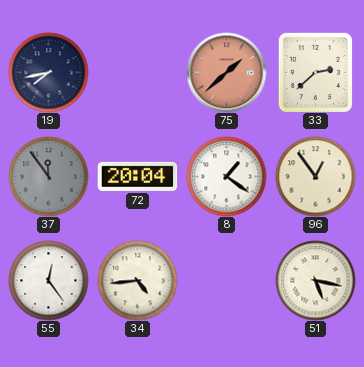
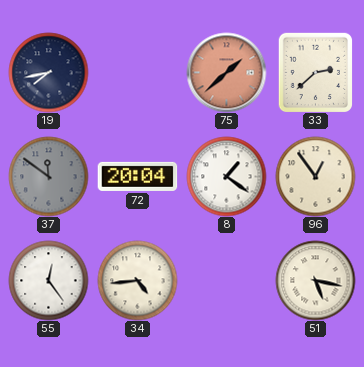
37: 11:54 -> 11:51
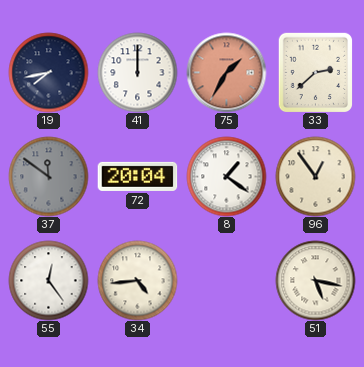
41: none -> 12:00
75: 1:38 -> 1:35
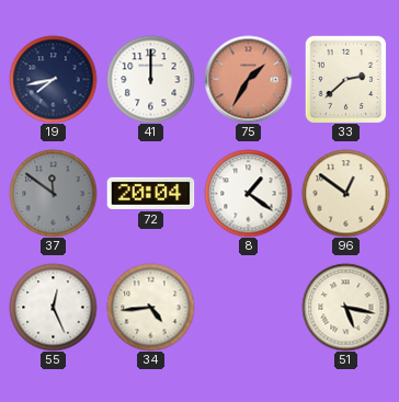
96: 12:54 -> 12:51
55: 12:24 -> 12:26
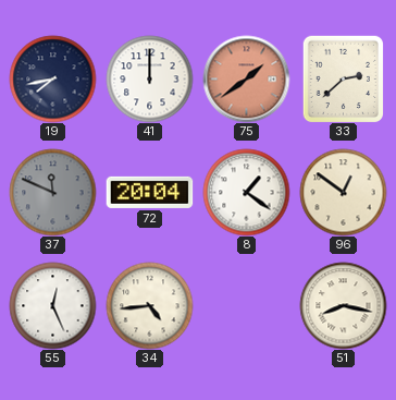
75: 1:35 -> 1:39
37: 11:51 -> 11:49
51: 5:17 -> 8:17
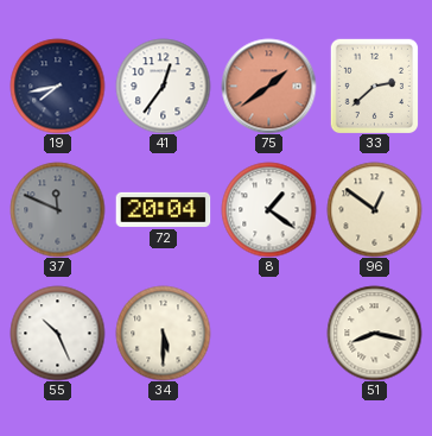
41: 12:00 -> 12:36
55: 12:26 -> 10:26
34: 4:44 -> 5:30
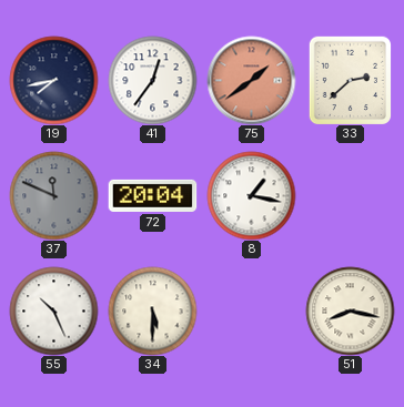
8: 1:21 -> 1:17
96: 12:51 -> none
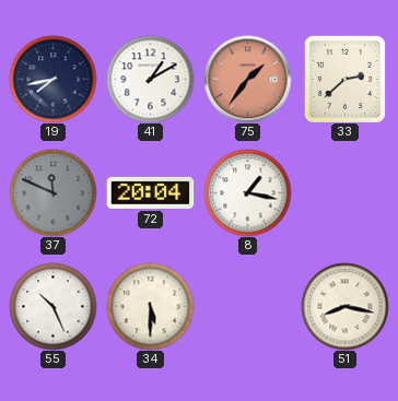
41: 12:36 -> 1:10
75: 1:39 -> 1:36
